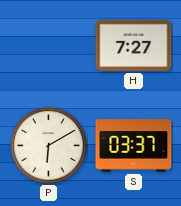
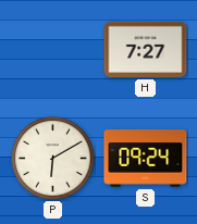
S: 03:37 -> 09:24
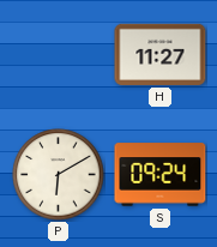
H: 7:27 -> 11:27
